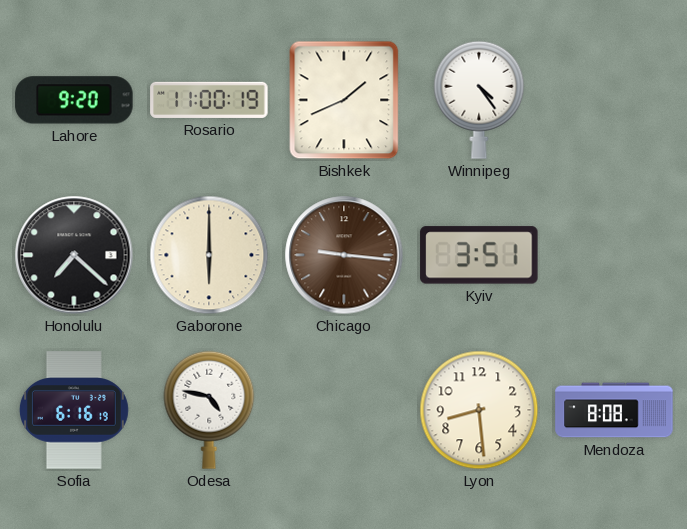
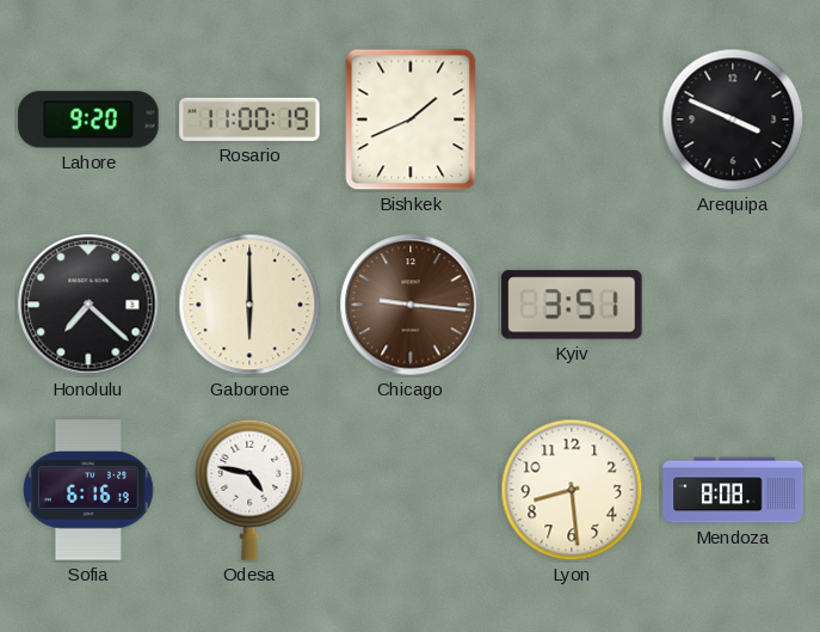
Winnipeg: 4:24 -> none
Arequipa: none -> 3:49
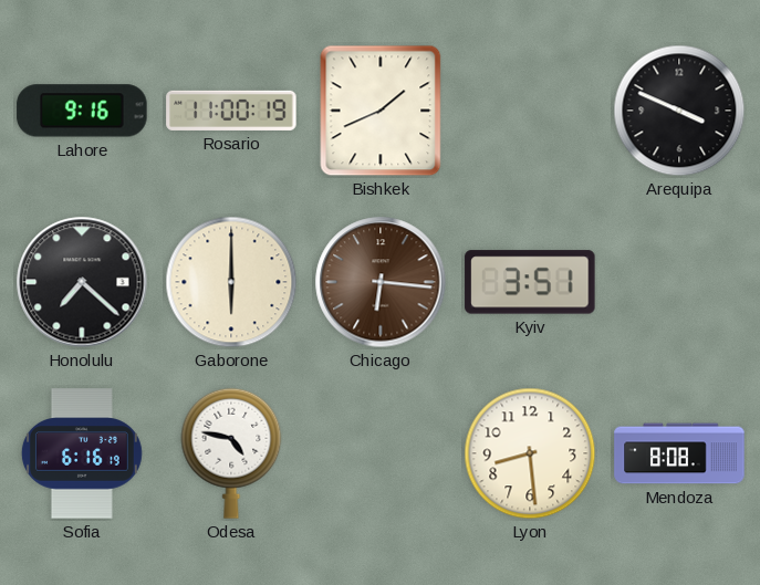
Lahore: 9:20 -> 9:16
Chicago: 9:16 -> 6:16
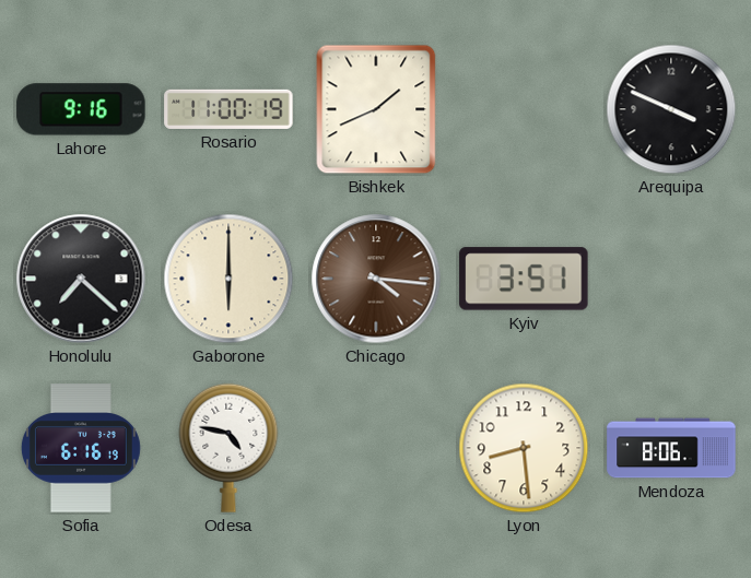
Chicago: 6:16 -> 4:16
Mendoza: 8:08 -> 8:06
